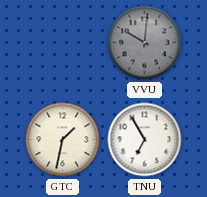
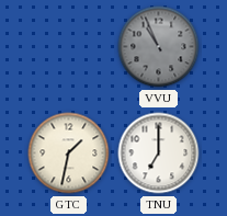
VVU: 10:01 -> 10:56
TNU: 6:55 -> 7:00
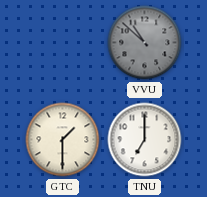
VVU: 10:56 -> 10:52
GTC: 1:32 -> 1:30
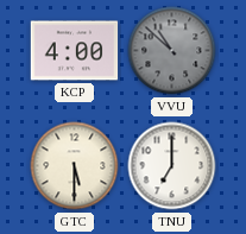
KCP: none -> 4:00
GTC: 1:30 -> 5:30
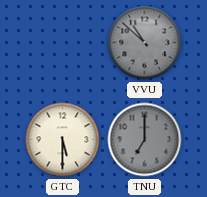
KCP: 4:00 -> none
TNU dial: white -> grey
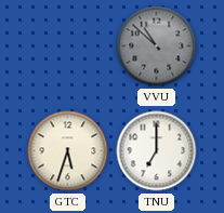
GTC: 5:30 -> 5:33
TNU dial: grey -> white
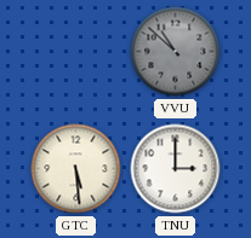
GTC: 5:33 -> 5:29
TNU: 7:00 -> 3:00
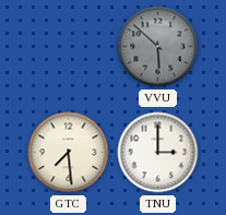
VVU: 10:52 -> 5:52
GTC: 5:29 -> 7:29
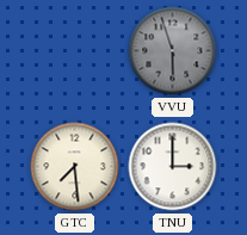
VVU: 5:52 -> 5:57
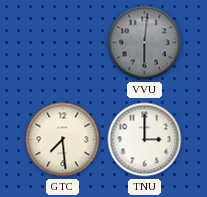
VVU: 5:57 -> 6:01
